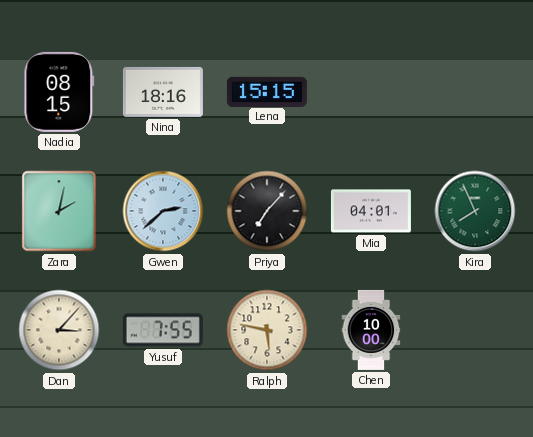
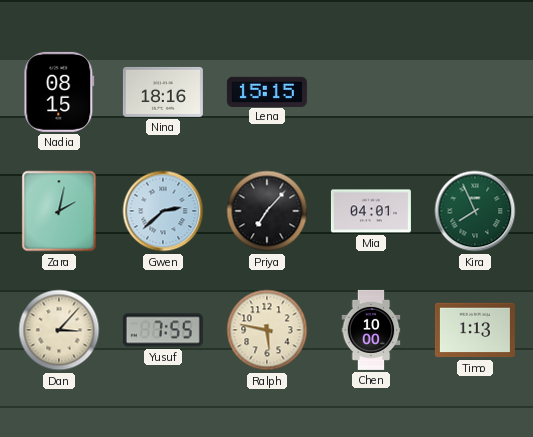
Timo: none -> 1:13
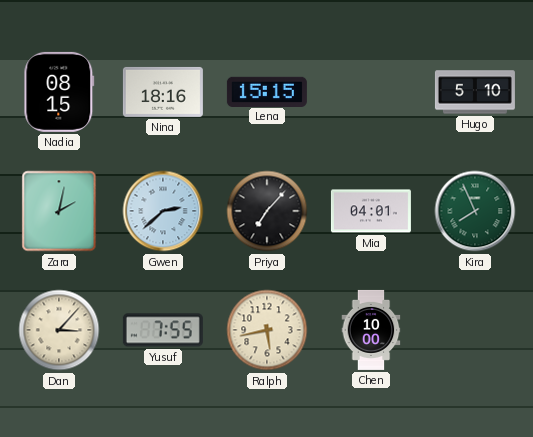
Hugo: none -> 5:10
Ralph: 5:47 -> 5:43
Timo: 1:13 -> none
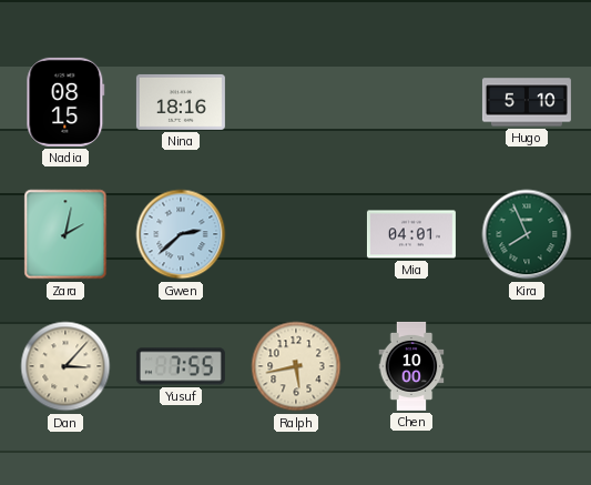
Lena: 15:15 -> none
Priya: 7:07 -> none
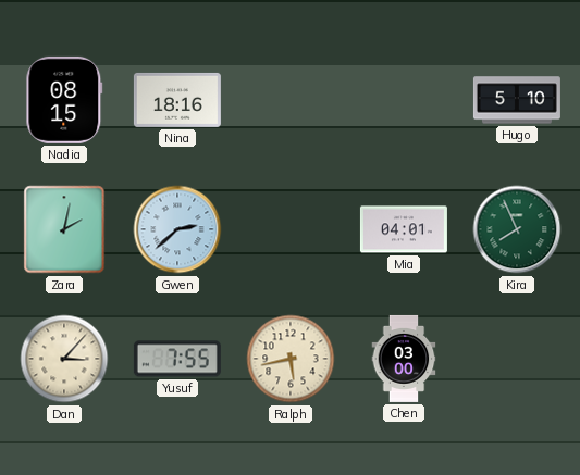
Chen: 10:00 -> 03:00
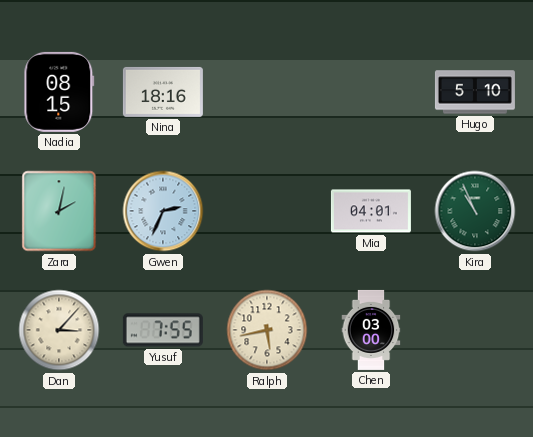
Gwen: 2:38 -> 2:34
Kira: 7:56 -> 10:56
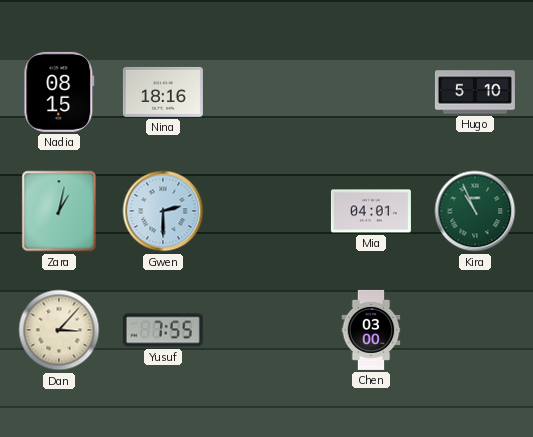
Zara: 2:02 -> 1:02
Gwen: 2:34 -> 2:30
Ralph: 5:43 -> none
